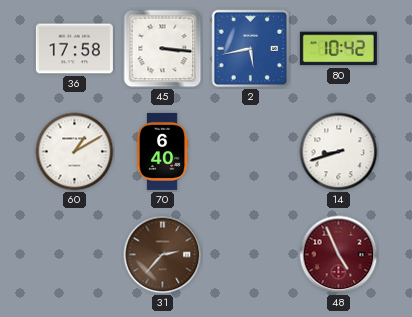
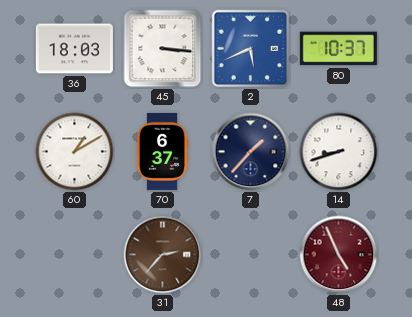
36: 17:58 -> 18:03
2: 5:43 -> 5:41
80: 10:42 -> 10:37
70: 6:40 -> 6:37
7: none -> 1:37
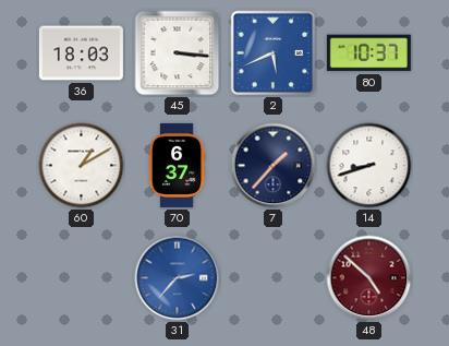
31 dial: brown -> blue
48: 4:56 -> 4:52
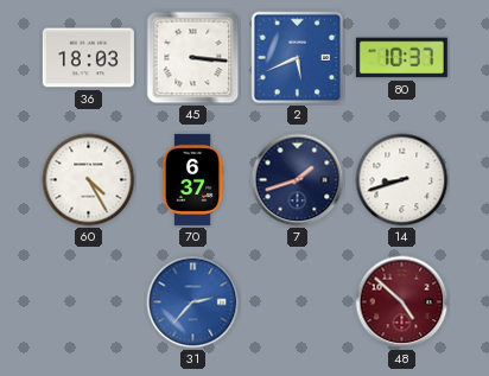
60: 1:10 -> 4:25
7: 1:37 -> 1:42
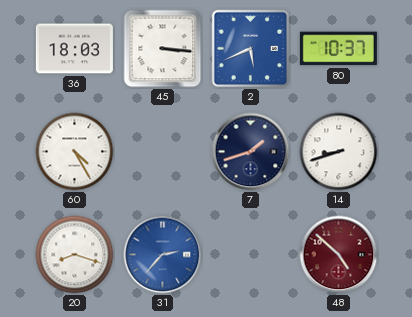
70: 6:37 -> none
20: none -> 8:18
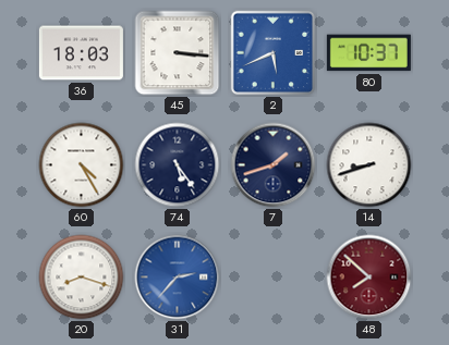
74: none -> 5:24
48: 4:52 -> 7:52
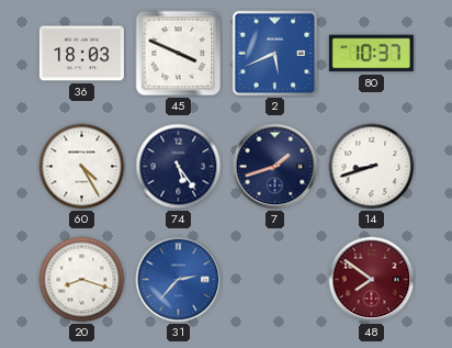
45: 3:16 -> 3:49
48: 7:52 -> 7:51
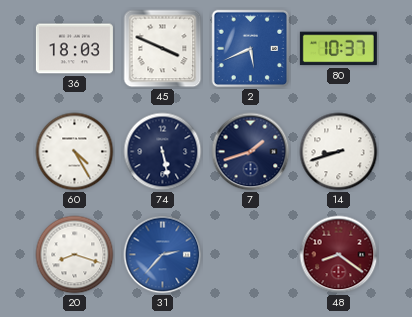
74: 5:24 -> 5:28
48: 7:51 -> 8:21
